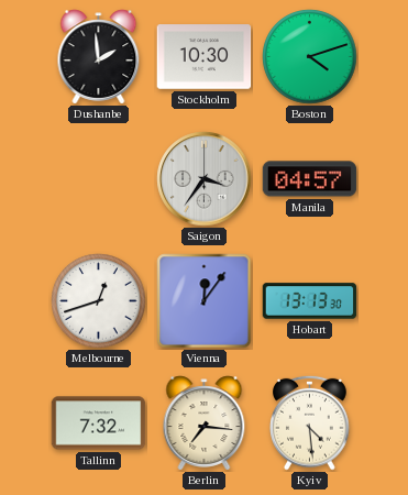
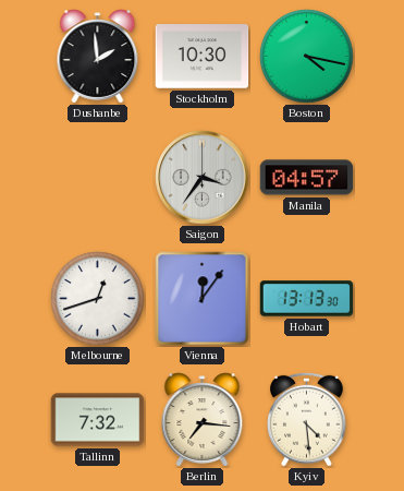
Boston: 4:12 -> 4:17
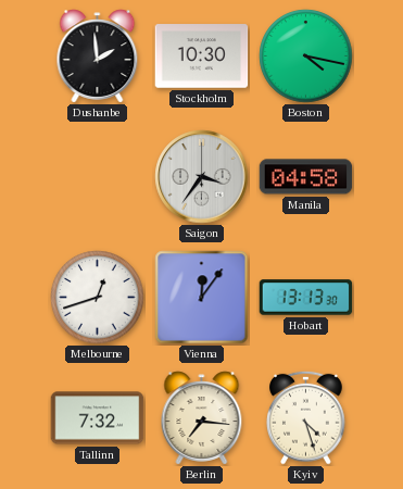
Manila: 04:57 -> 04:58
Kyiv: 4:29 -> 4:27
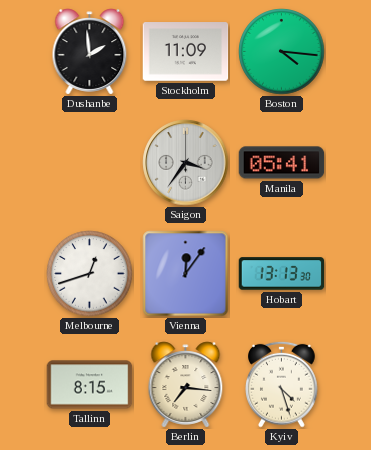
Stockholm: 10:30 -> 11:09
Boston: 4:17 -> 4:16
Manila: 04:58 -> 05:41
Tallinn: 7:32 -> 8:15
